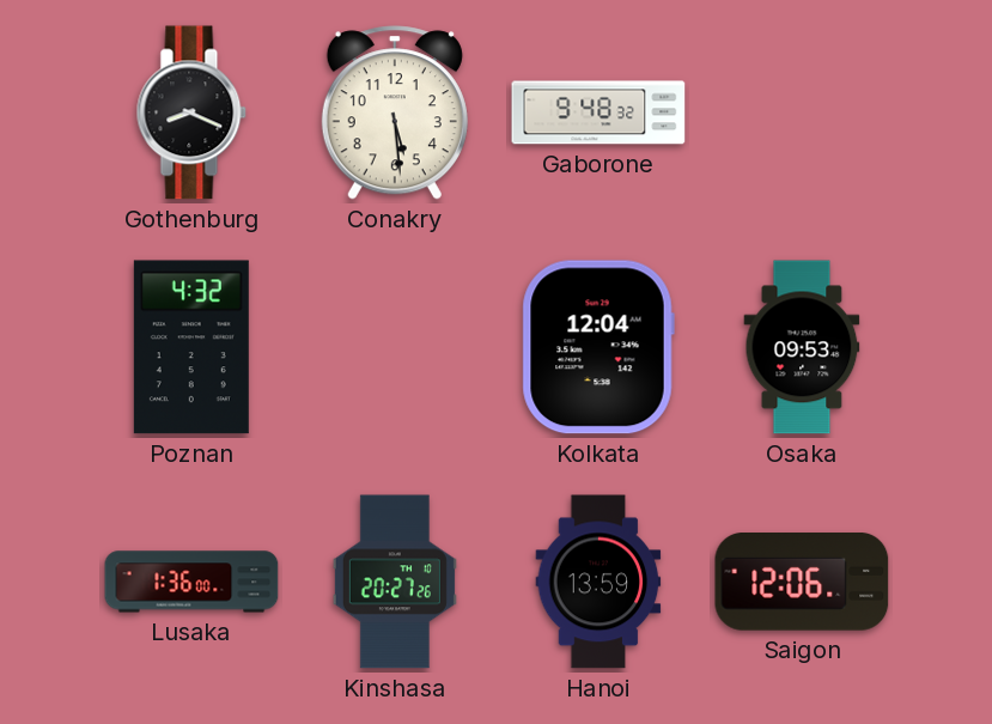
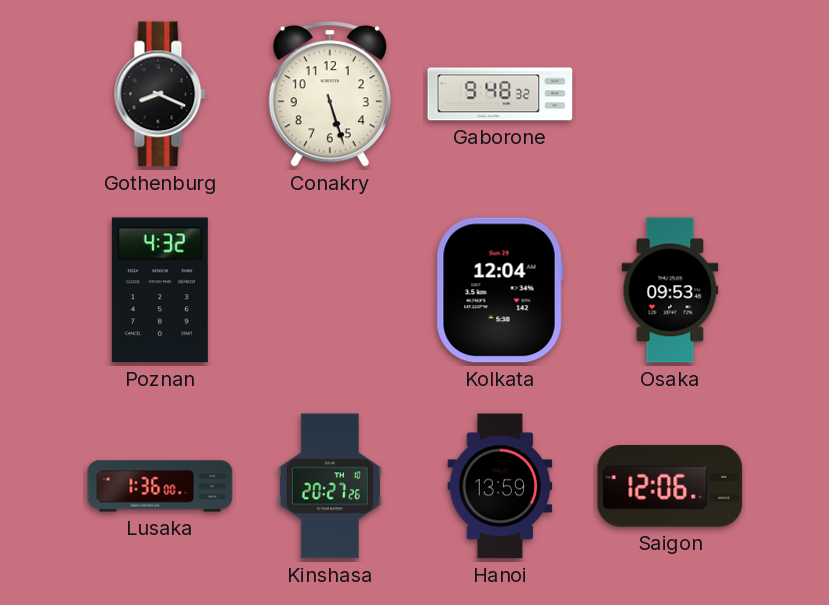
Conakry: 5:29 -> 5:27
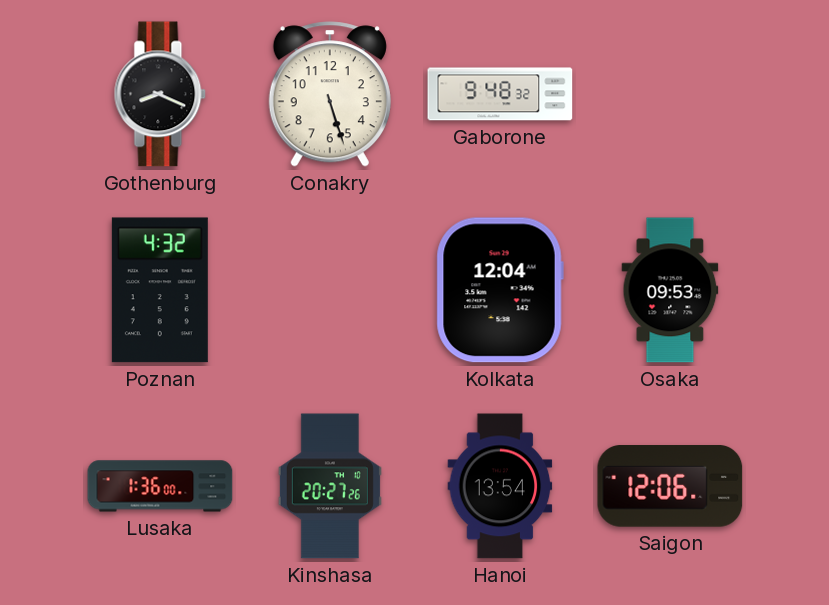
Hanoi: 13:59 -> 13:54
